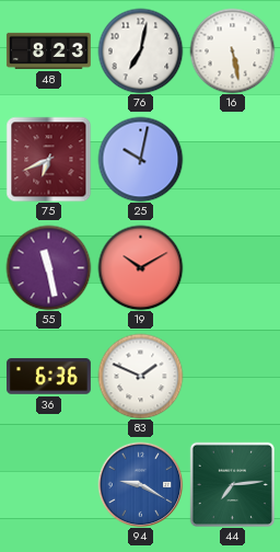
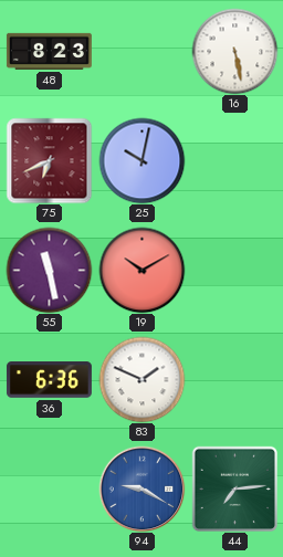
76: 7:02 -> none
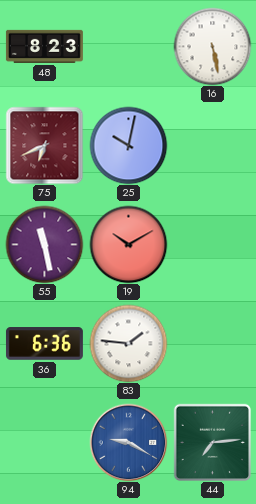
83: 1:49 -> 1:46
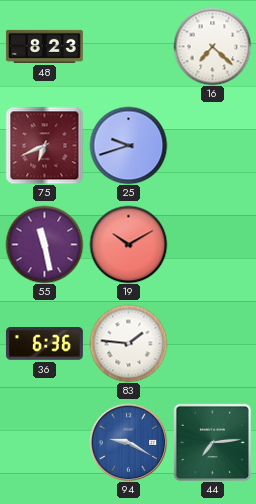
16: 5:28 -> 7:22
25: 10:02 -> 9:42
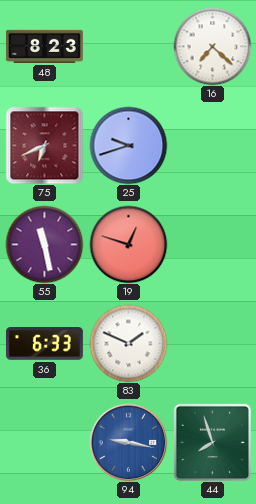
19: 10:10 -> 12:48
36: 6:36 -> 6:33
83: 1:46 -> 1:49
94: 9:20 -> 9:17
44: 7:14 -> 7:57
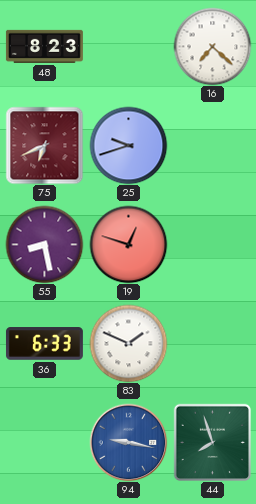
55: 11:28 -> 8:28
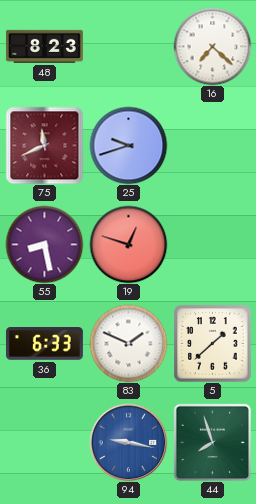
75: 6:41 -> 11:41
5: none -> 1:38
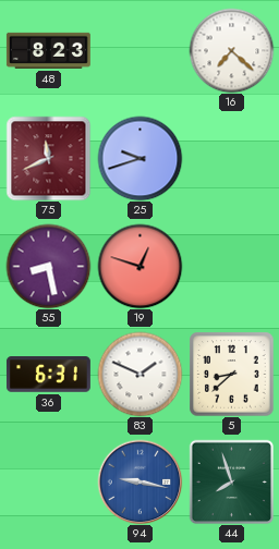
36: 6:33 -> 6:31
5: 1:38 -> 8:38
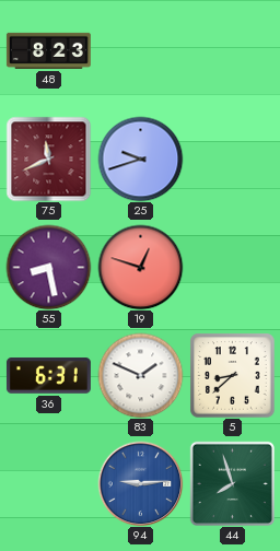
16: 7:22 -> none
94: 9:17 -> 9:14
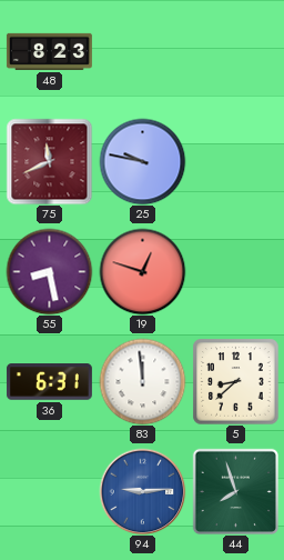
25: 9:42 -> 9:47
83: 1:49 -> 11:59
